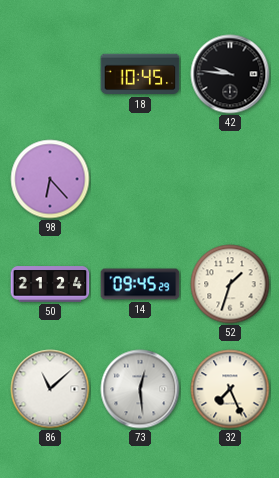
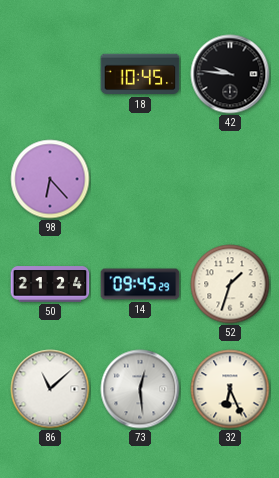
32: 7:26 -> 6:26
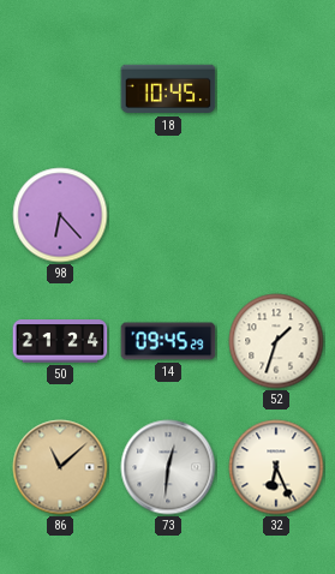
42: 9:46 -> none
86 dial: white -> champagne
73: 12:29 -> 12:31
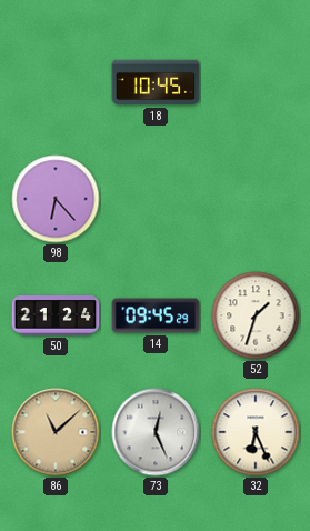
73: 12:31 -> 12:26
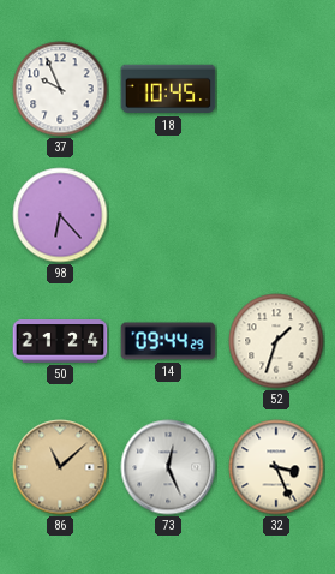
37: none -> 9:56
14: 09:45 -> 09:44
32: 6:26 -> 3:26
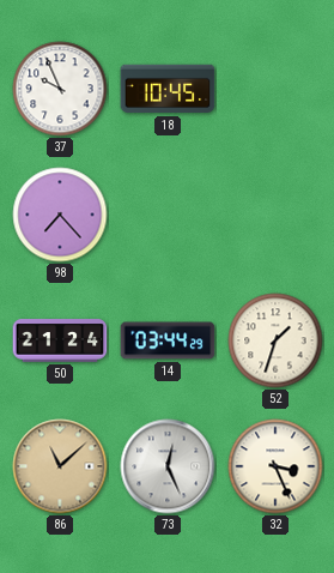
98: 6:23 -> 7:23
14: 09:44 -> 03:44
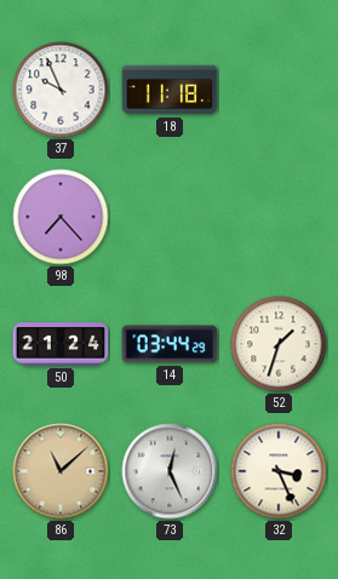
18: 10:45 -> 11:18
